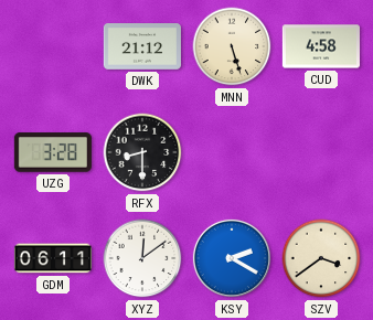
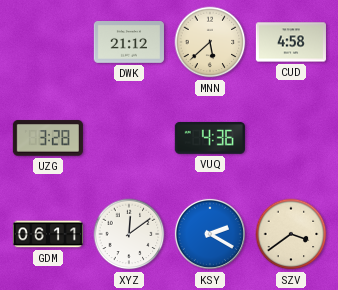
MNN: 5:27 -> 5:38
RFX: 8:30 -> none
VUQ: none -> 4:36
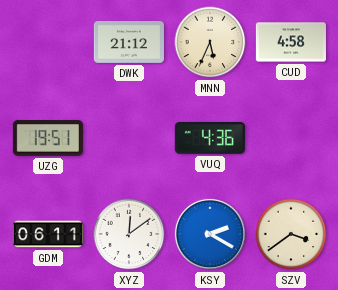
MNN: 5:38 -> 5:34
UZG: 3:28 -> 19:51
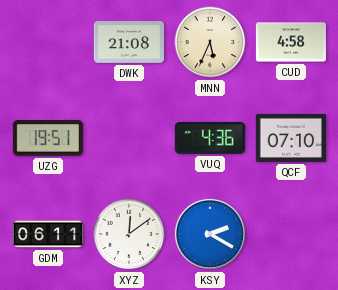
DWK: 21:12 -> 21:08
QCF: none -> 07:10
SZV: 3:39 -> none
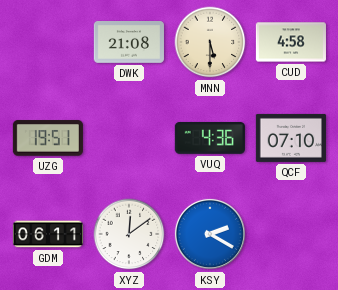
MNN: 5:34 -> 5:30
